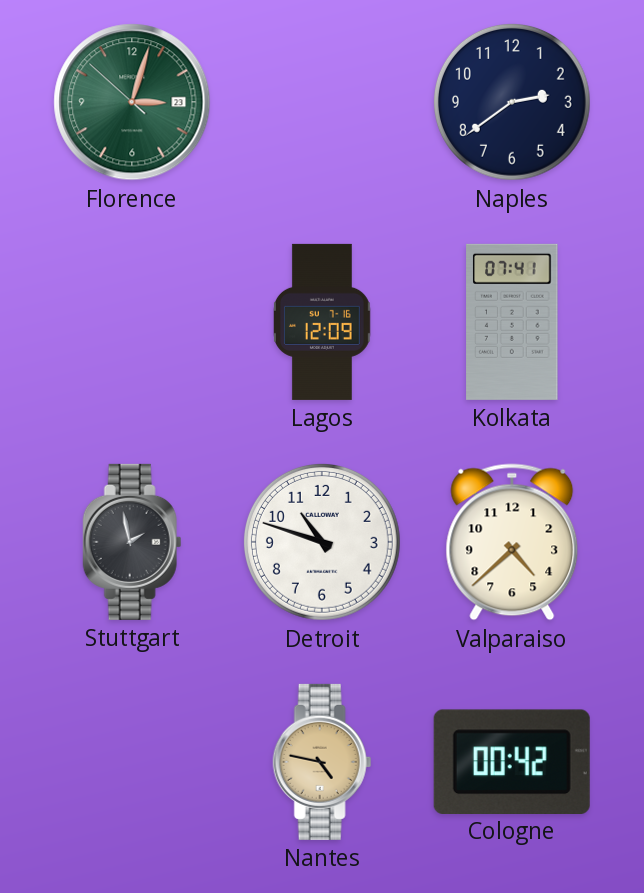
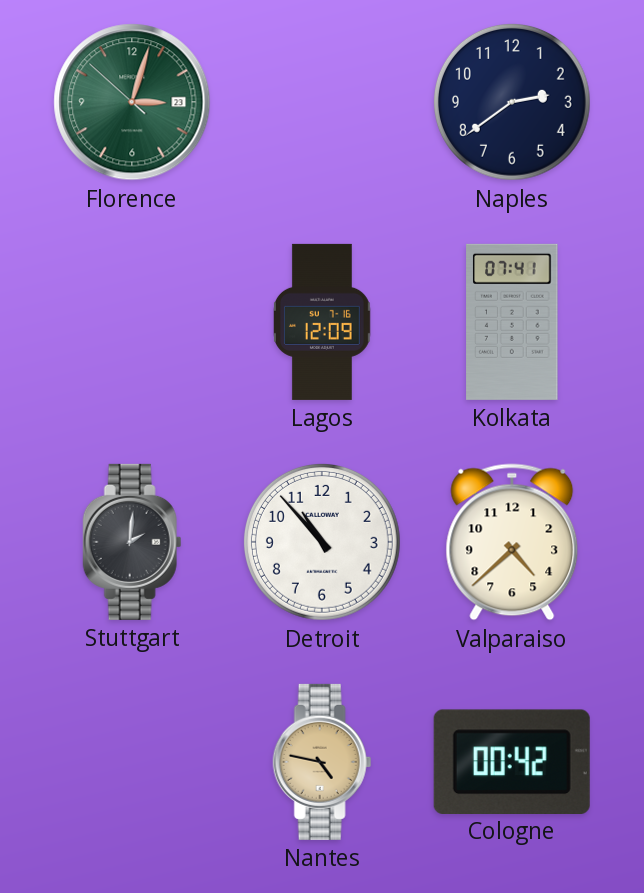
Stuttgart: 1:58 -> 2:01
Detroit: 10:48 -> 10:53
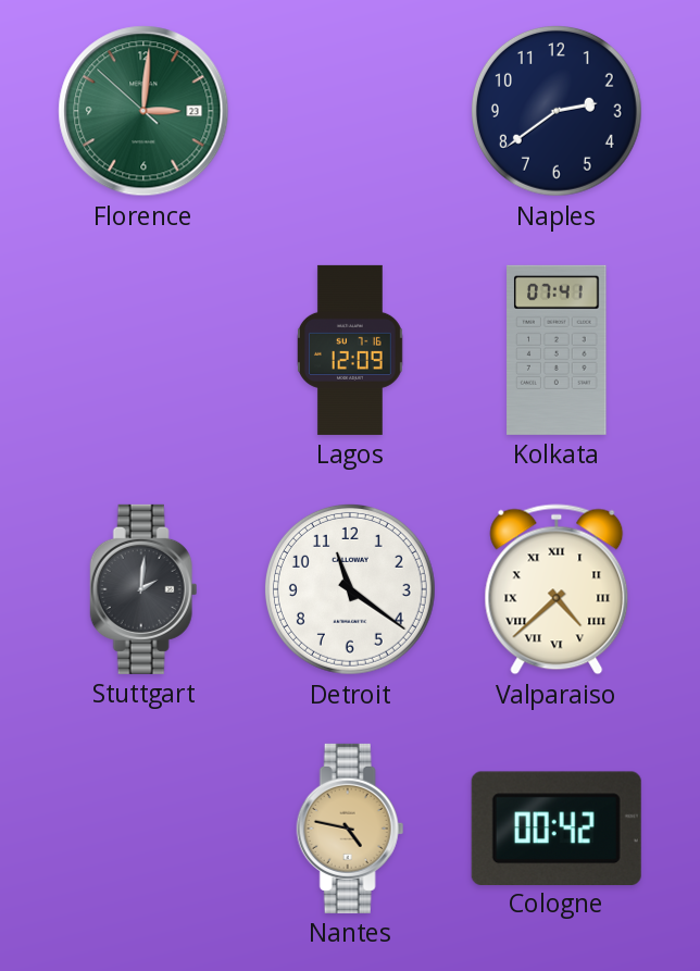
Florence: 3:02 -> 3:00
Detroit: 10:53 -> 11:21
Valparaiso numerals: Arabic -> Roman
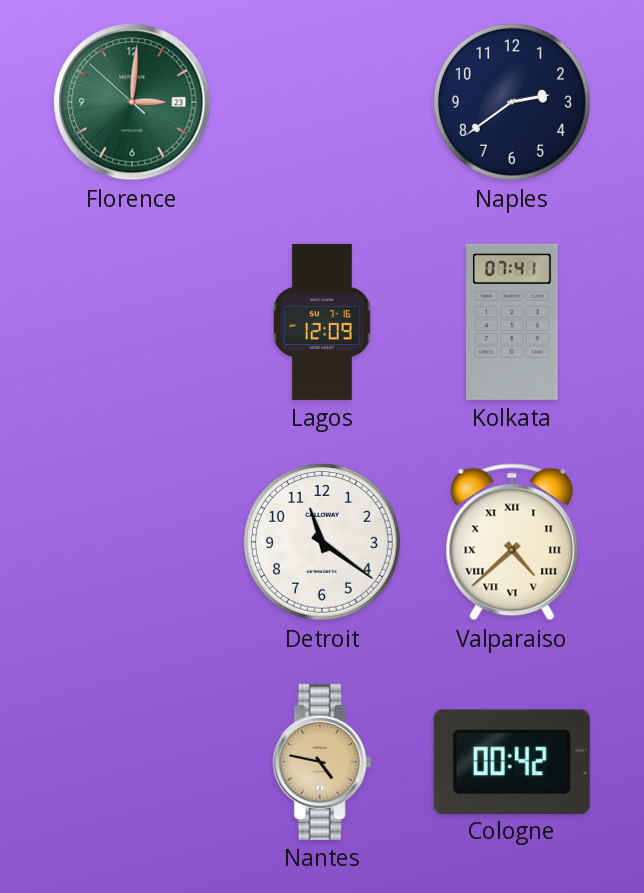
Stuttgart: 2:01 -> none
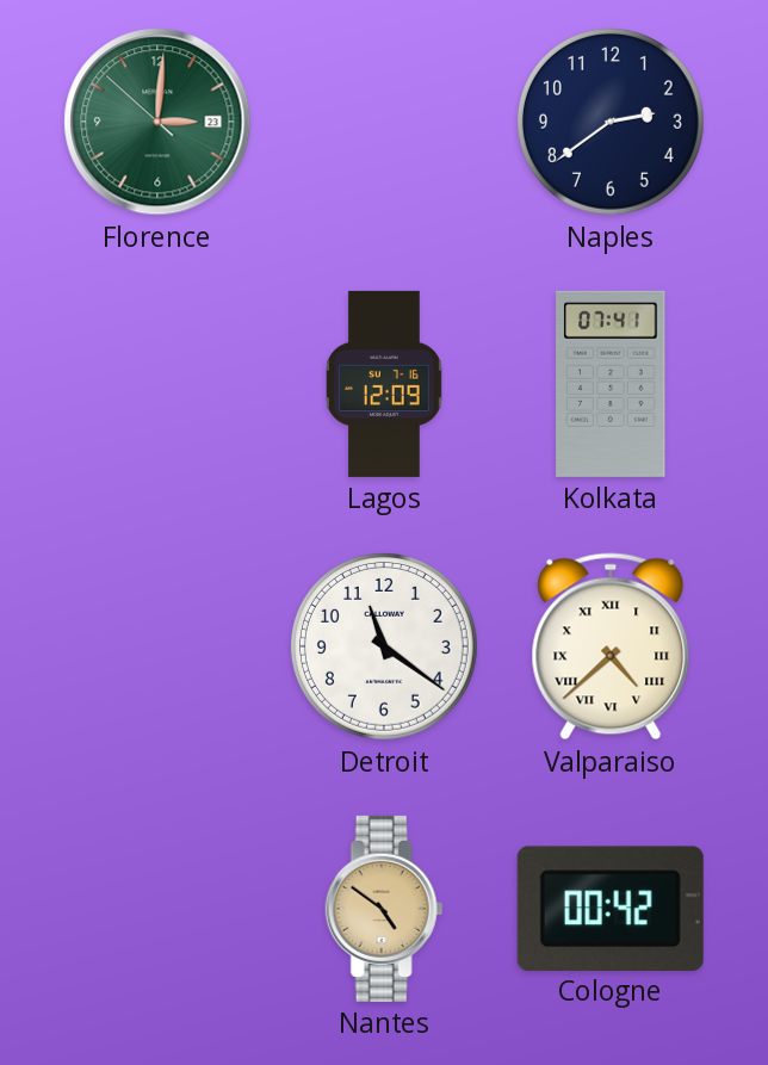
Nantes: 4:47 -> 4:51
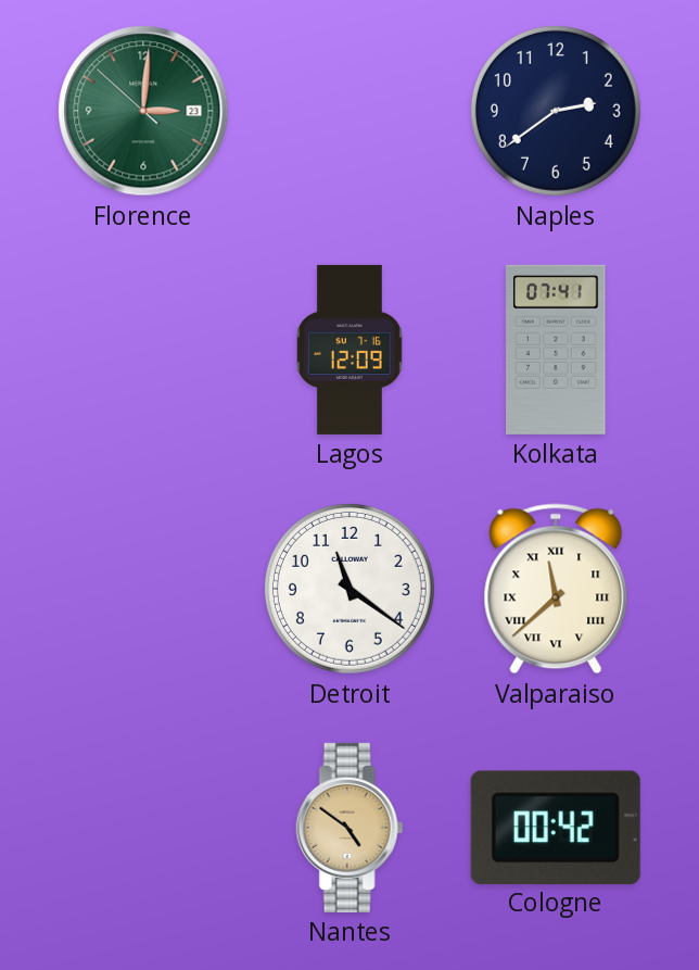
Valparaiso: 4:38 -> 11:38
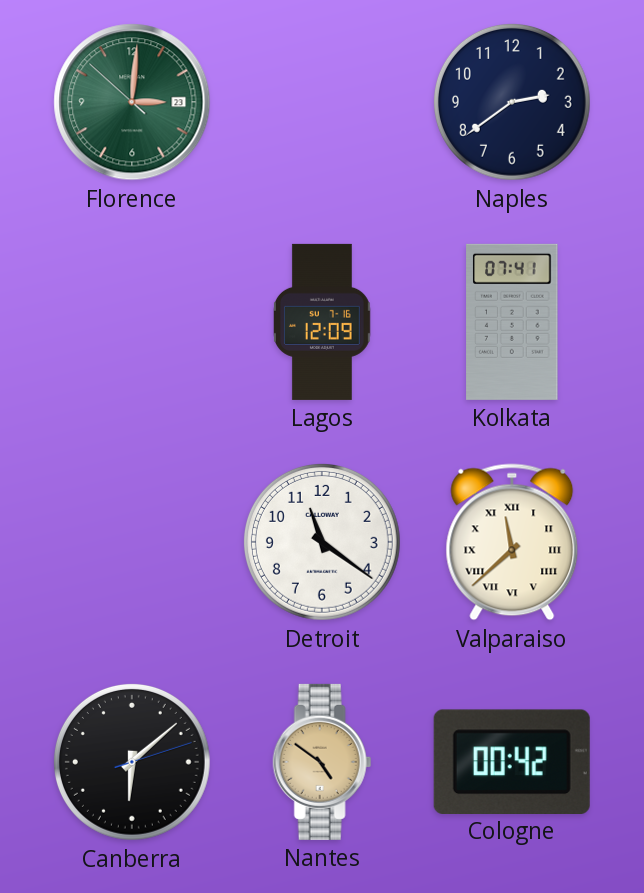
Canberra: none -> 6:08
